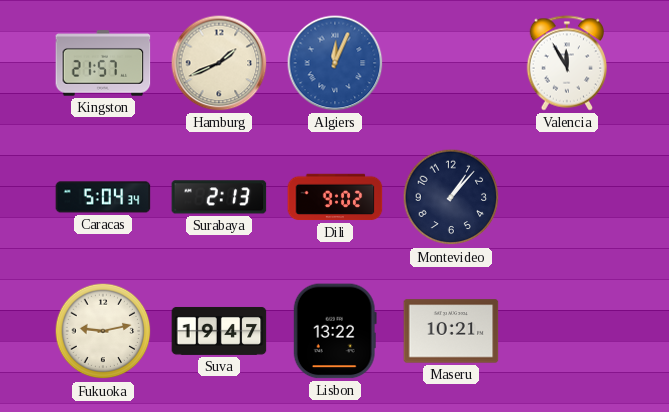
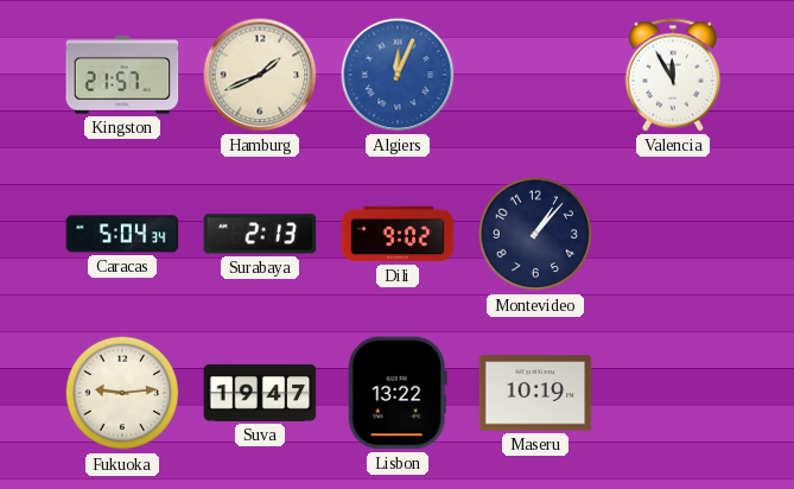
Fukuoka: 9:13 -> 9:14
Maseru: 10:21 -> 10:19
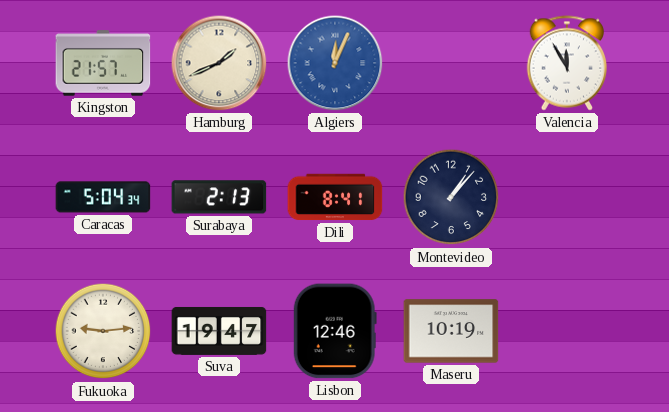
Dili: 9:02 -> 8:41
Lisbon: 13:22 -> 12:46
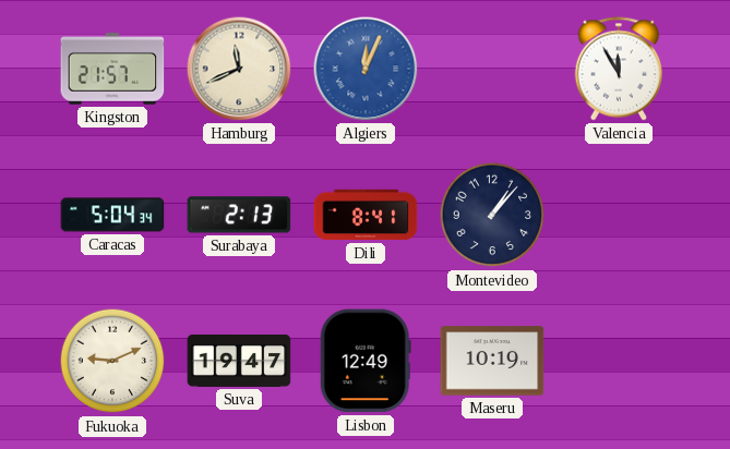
Hamburg: 1:41 -> 11:41
Fukuoka: 9:14 -> 9:11
Lisbon: 12:46 -> 12:49
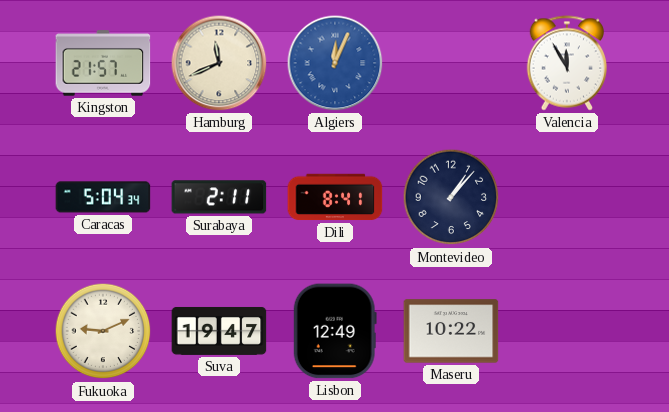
Surabaya: 2:13 -> 2:11
Maseru: 10:19 -> 10:22
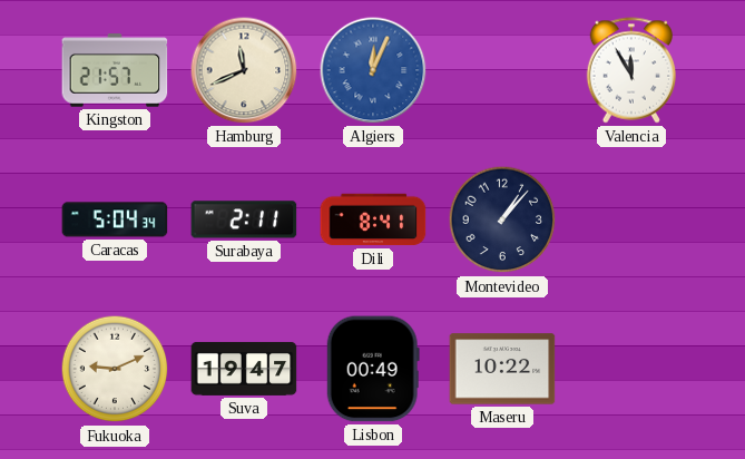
Lisbon: 12:49 -> 00:49
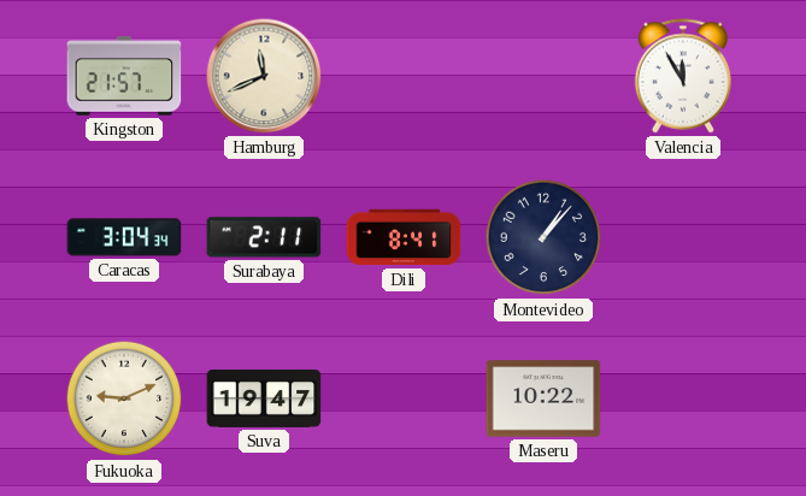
Algiers: 12:04 -> none
Caracas: 5:04 -> 3:04
Lisbon: 00:49 -> none
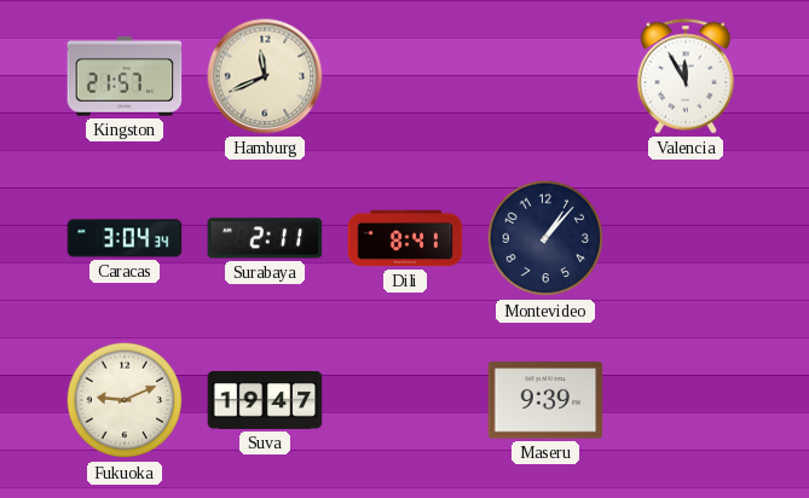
Maseru: 10:22 -> 9:39
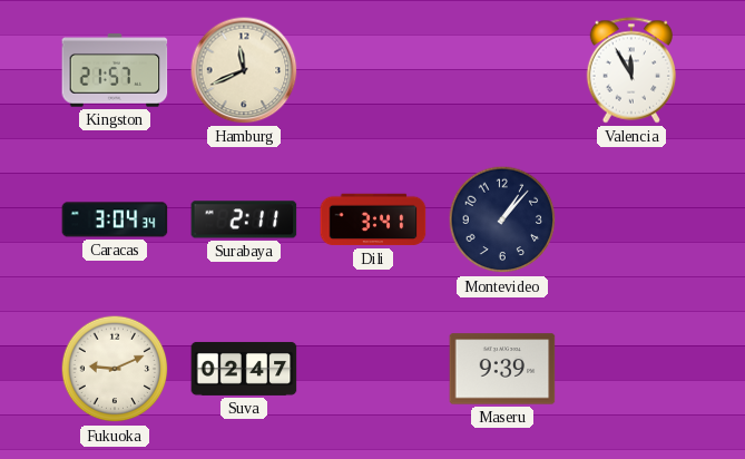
Dili: 8:41 -> 3:41
Suva: 19:47 -> 02:47
